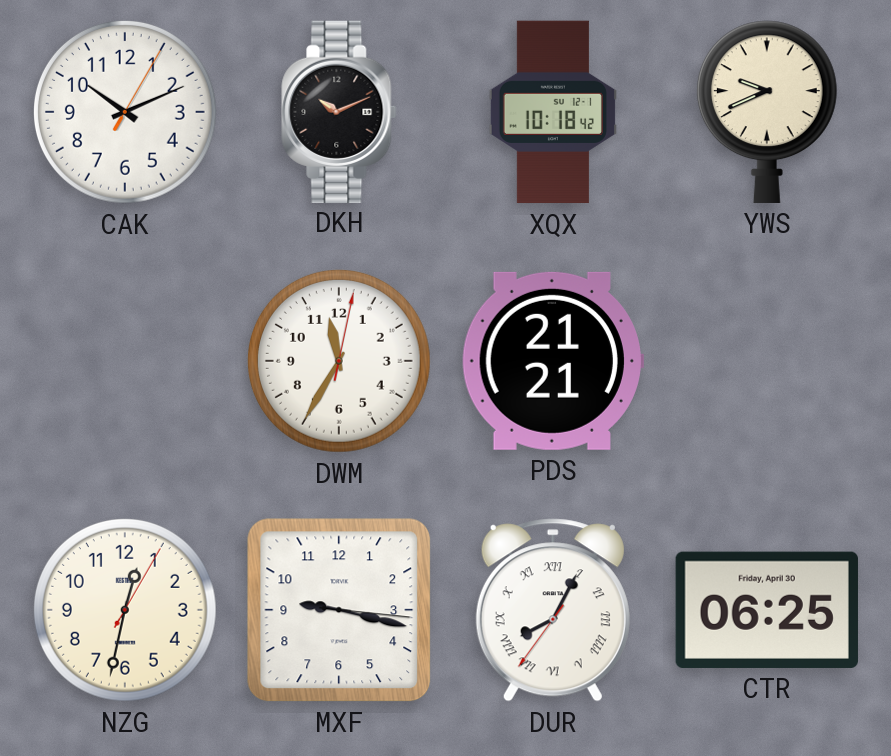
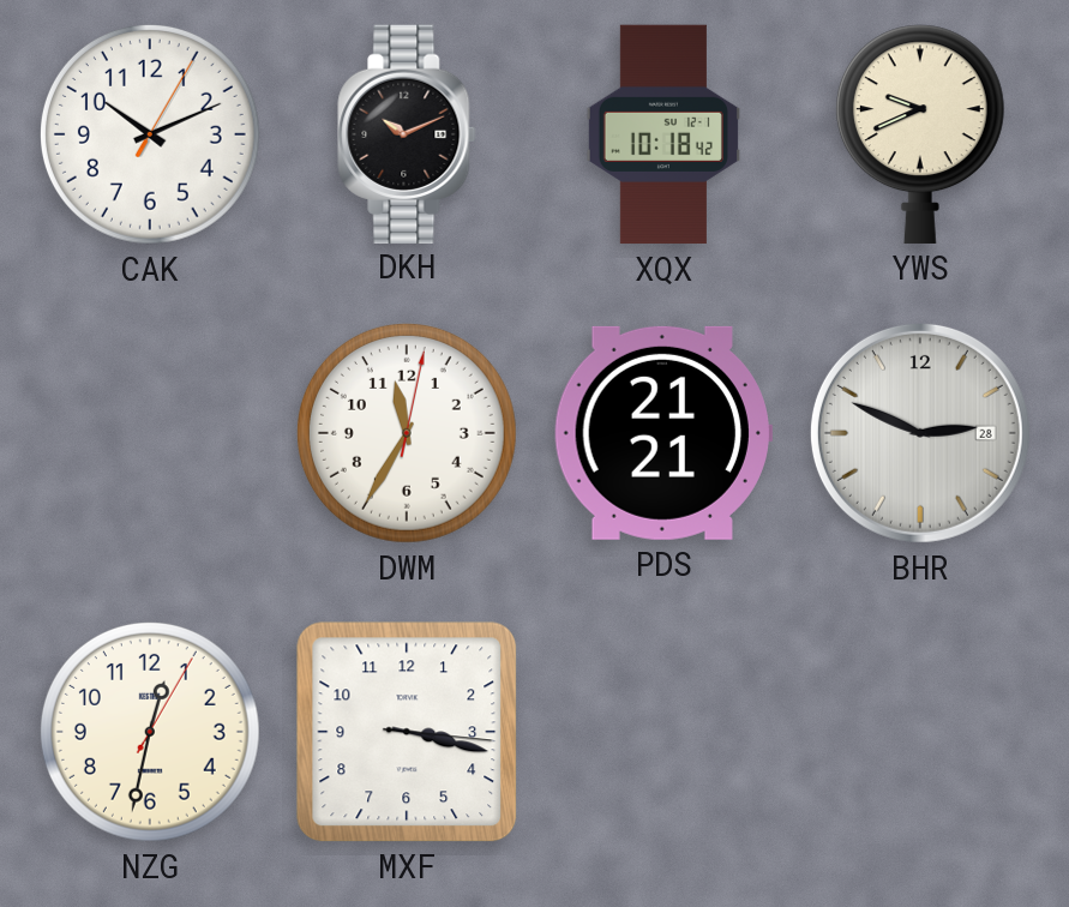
BHR: none -> 2:49
MXF: 9:17 -> 3:17
DUR: 8:04 -> none
CTR: 06:25 -> none
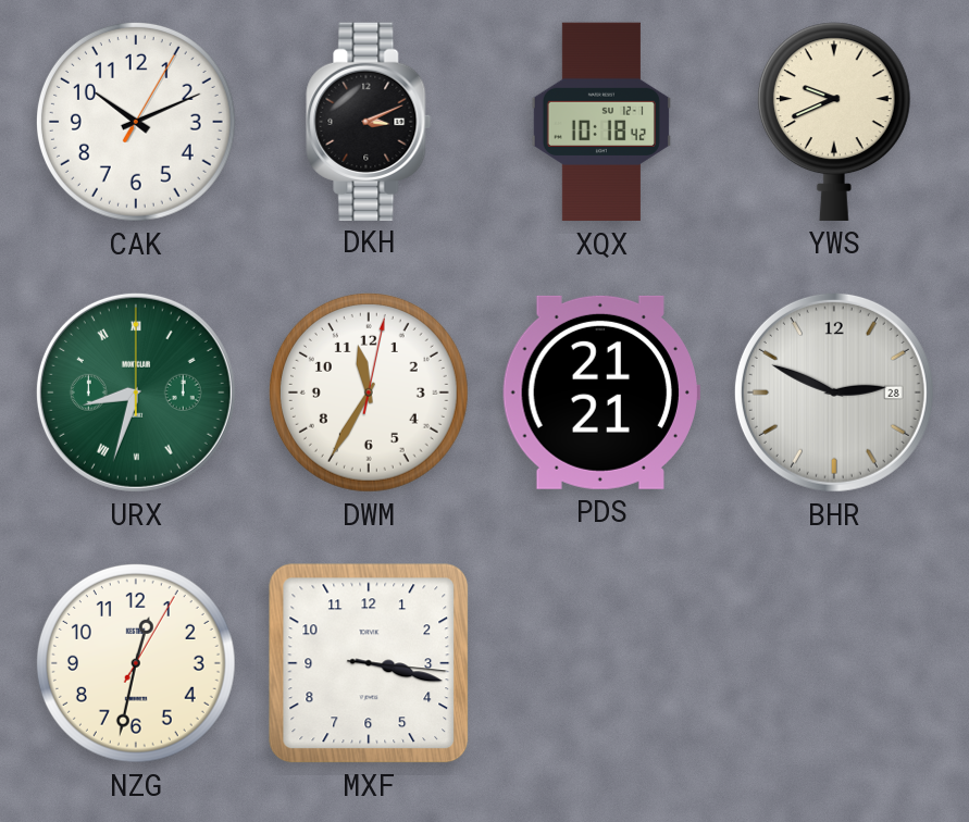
DKH: 10:11 -> 3:11
URX: none -> 8:33
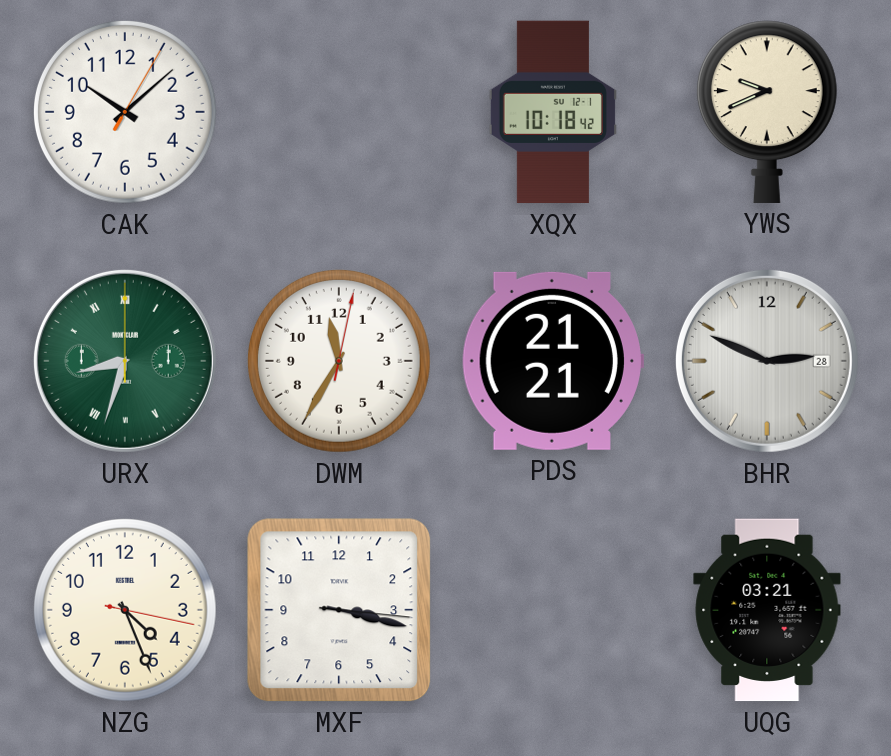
CAK: 10:11 -> 10:08
DKH: 3:11 -> none
NZG: 12:32 -> 4:26
UQG: none -> 03:21
